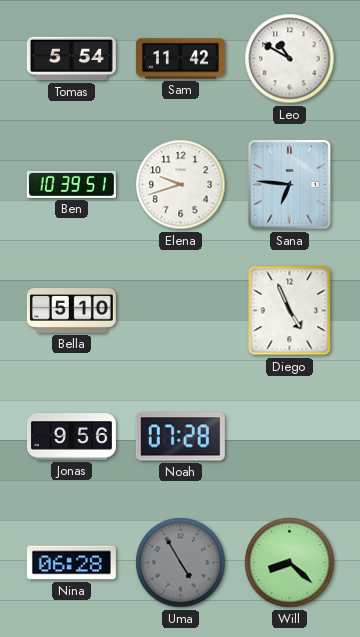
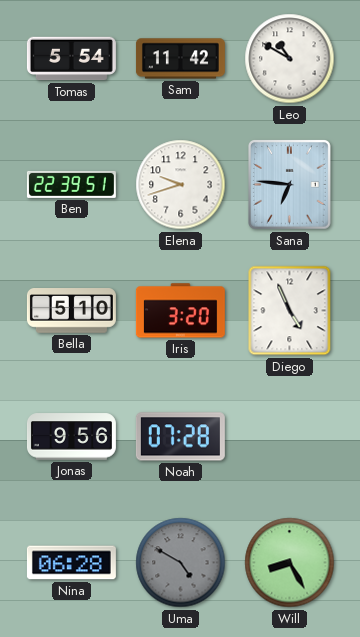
Ben: 10:39 -> 22:39
Iris: none -> 3:20
Uma: 4:55 -> 4:50
Will: 8:22 -> 8:25
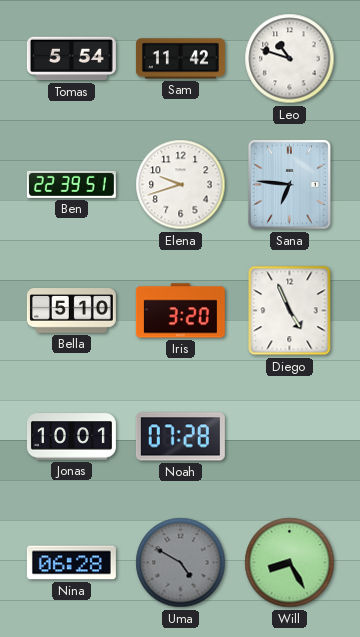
Leo: 10:50 -> 10:48
Jonas: 9:56 -> 10:01
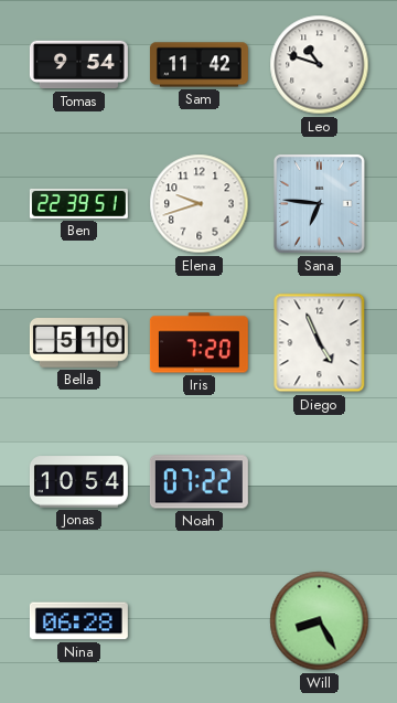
Tomas: 5:54 -> 9:54
Iris: 3:20 -> 7:20
Jonas: 10:01 -> 10:54
Noah: 07:28 -> 07:22
Uma: 4:50 -> none
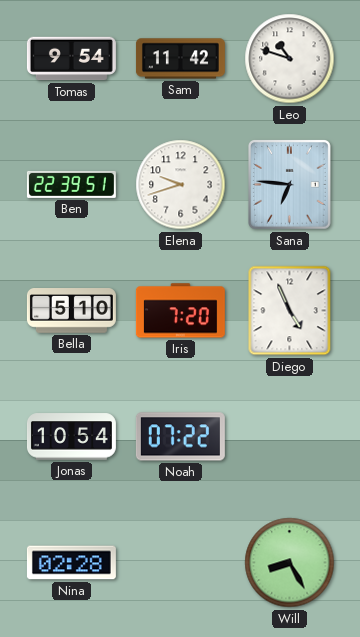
Nina: 06:28 -> 02:28
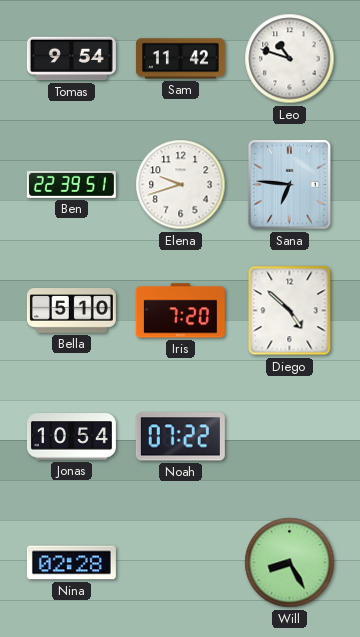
Diego: 4:56 -> 4:52
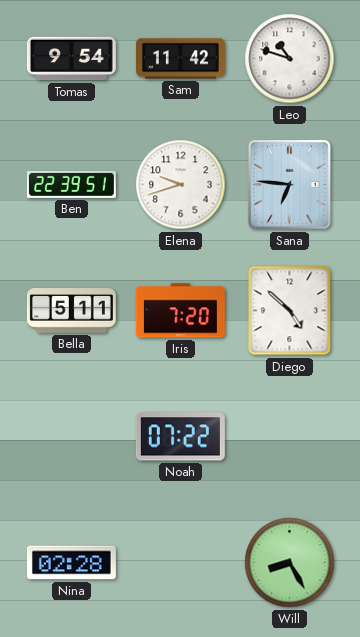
Bella: 5:10 -> 5:11
Jonas: 10:54 -> none
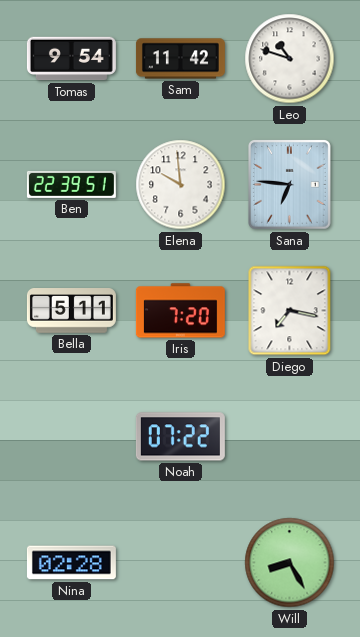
Elena: 9:42 -> 9:59
Diego: 4:52 -> 7:17
